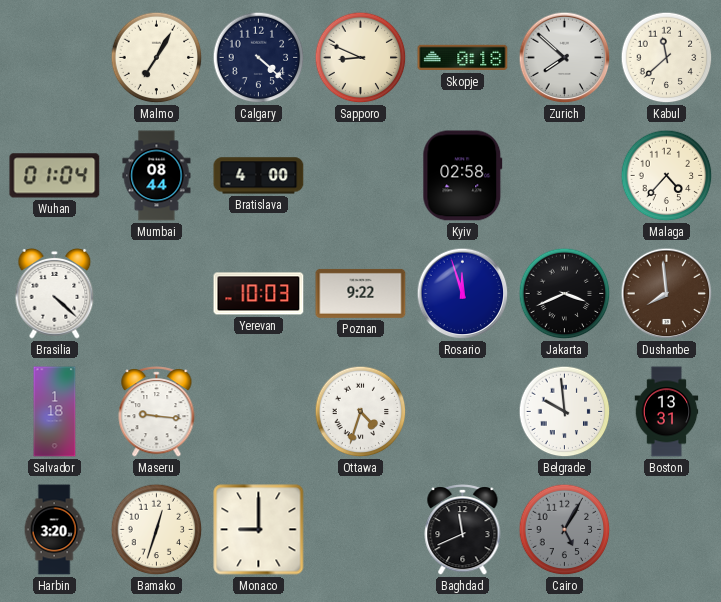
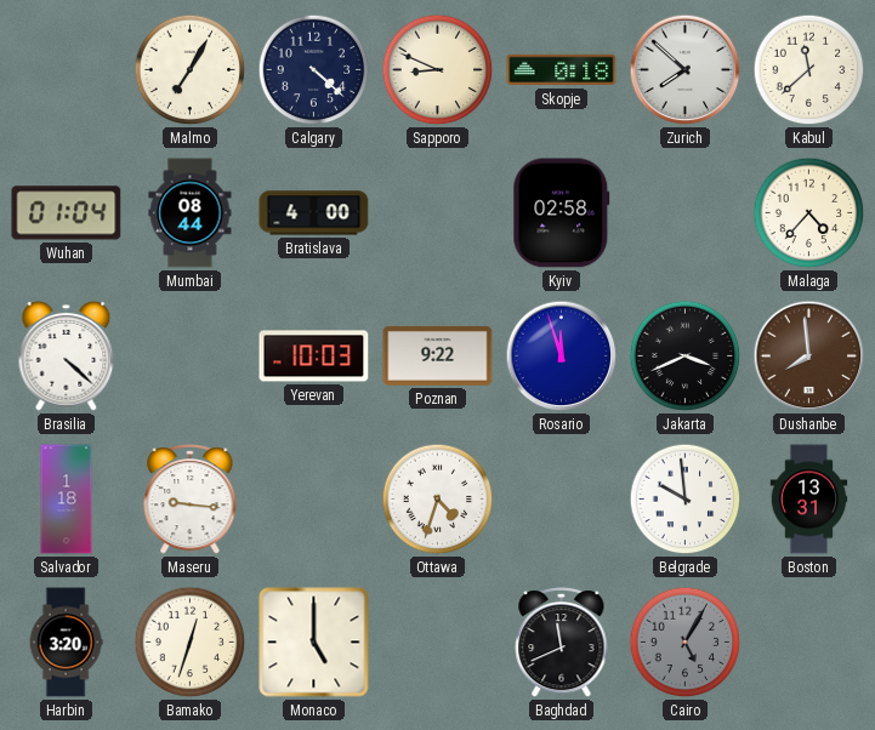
Monaco: 9:00 -> 5:00
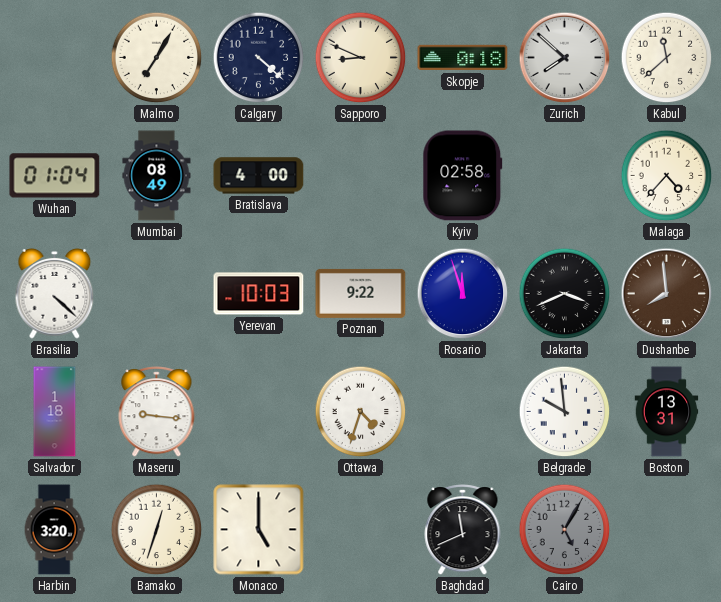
Mumbai: 08:44 -> 08:49
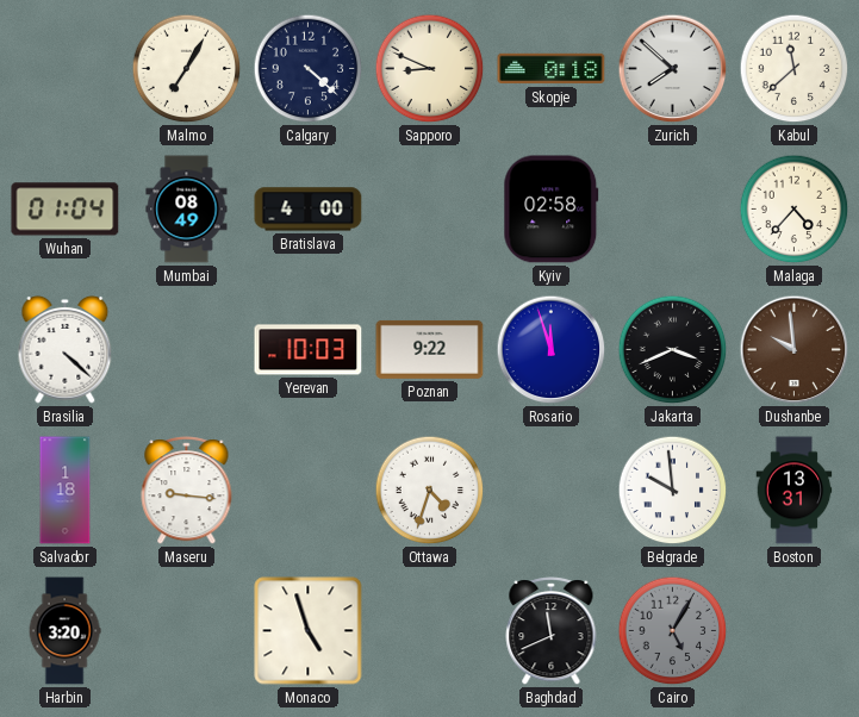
Dushanbe: 7:59 -> 9:59
Bamako: 12:33 -> none
Monaco: 5:00 -> 4:57
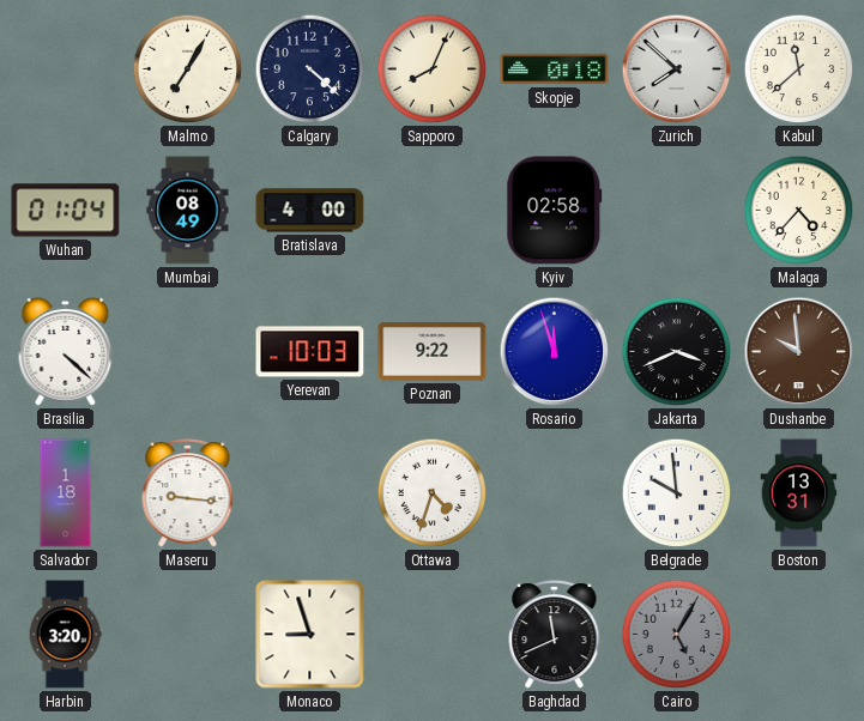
Sapporo: 8:49 -> 8:04
Monaco: 4:57 -> 8:57
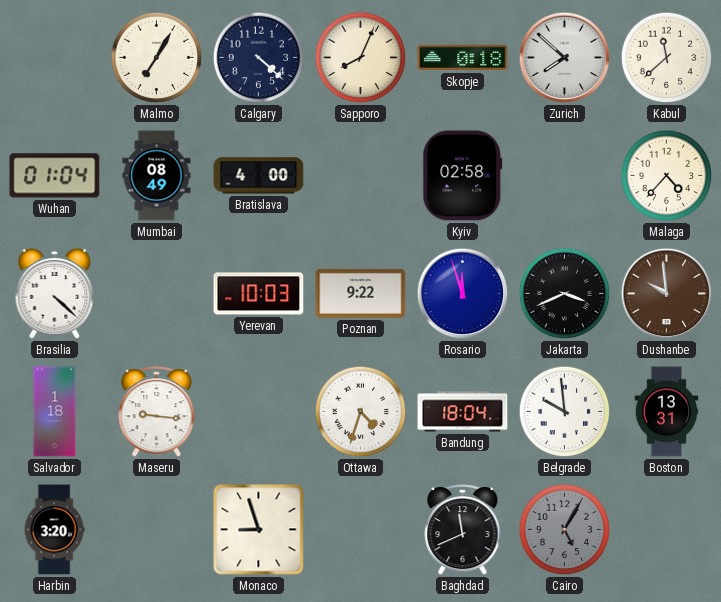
Bandung: none -> 18:04
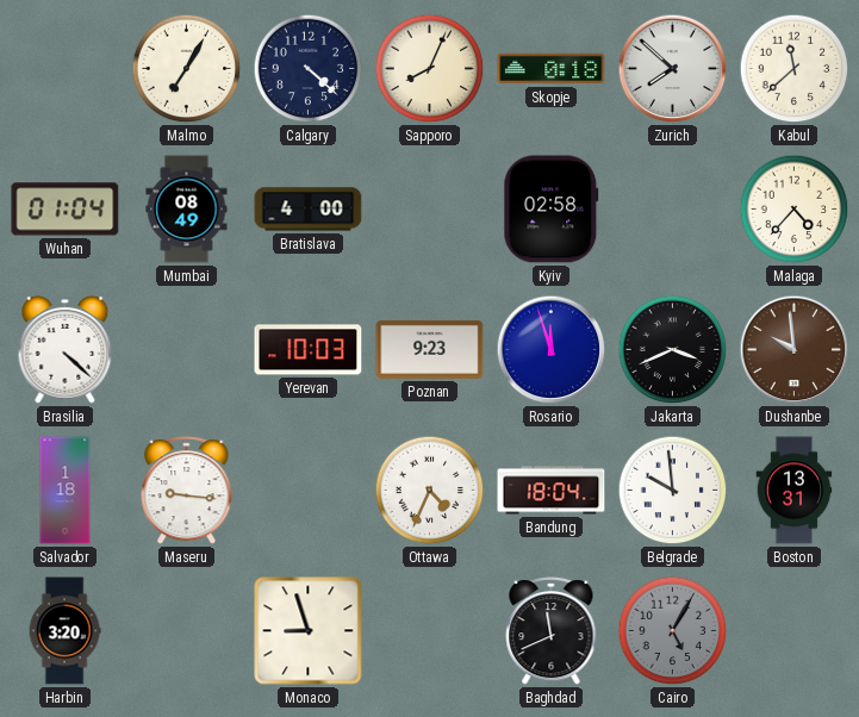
Poznan: 9:22 -> 9:23
Ottawa: 4:33 -> 4:34
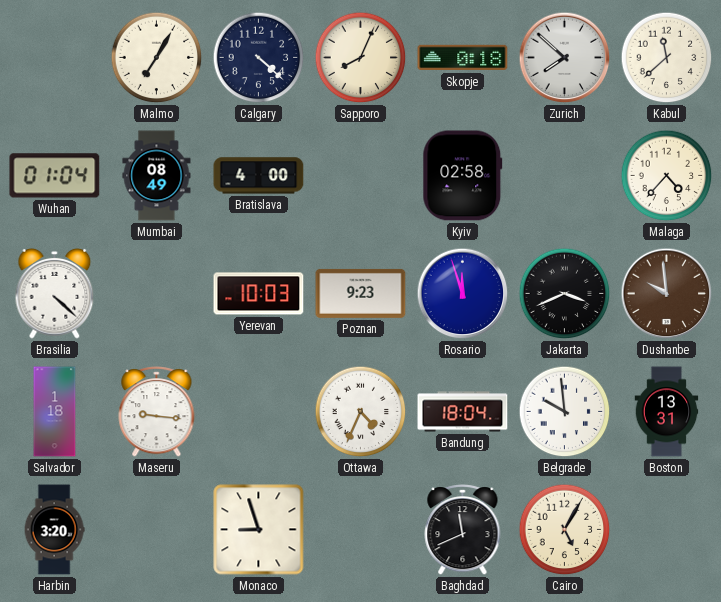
Cairo dial: grey -> cream
